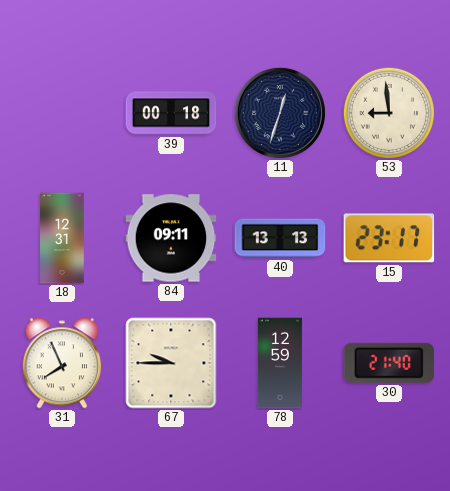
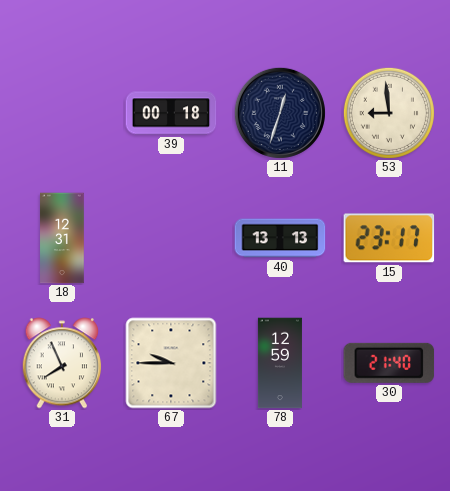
84: 09:11 -> none
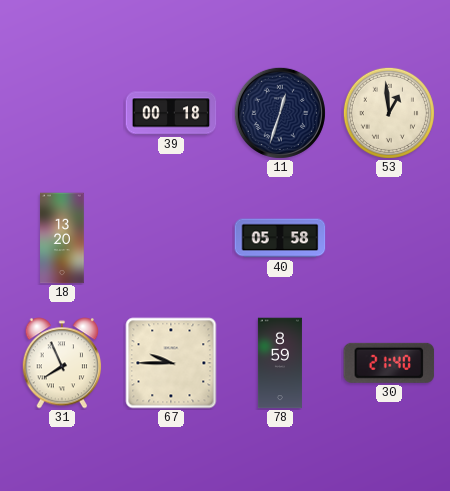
53: 8:59 -> 12:59
18: 12:31 -> 13:20
40: 13:13 -> 05:58
15: 23:17 -> none
78: 12:59 -> 8:59
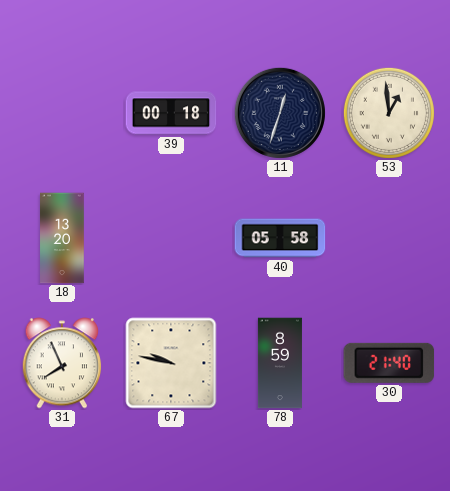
67: 9:45 -> 9:47
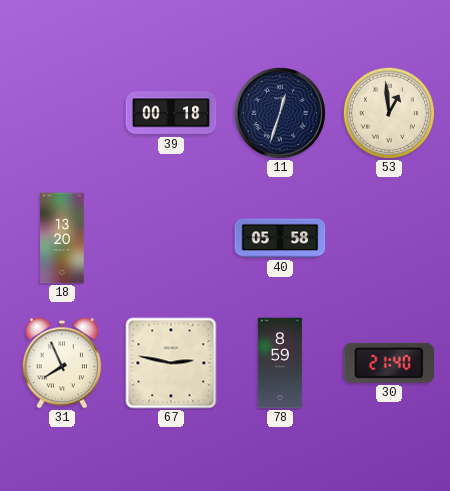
67: 9:47 -> 2:47
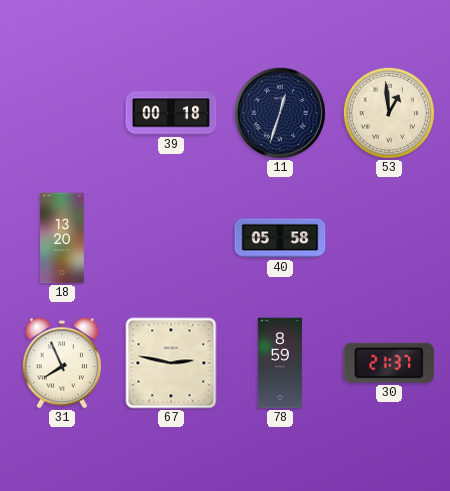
30: 21:40 -> 21:37
